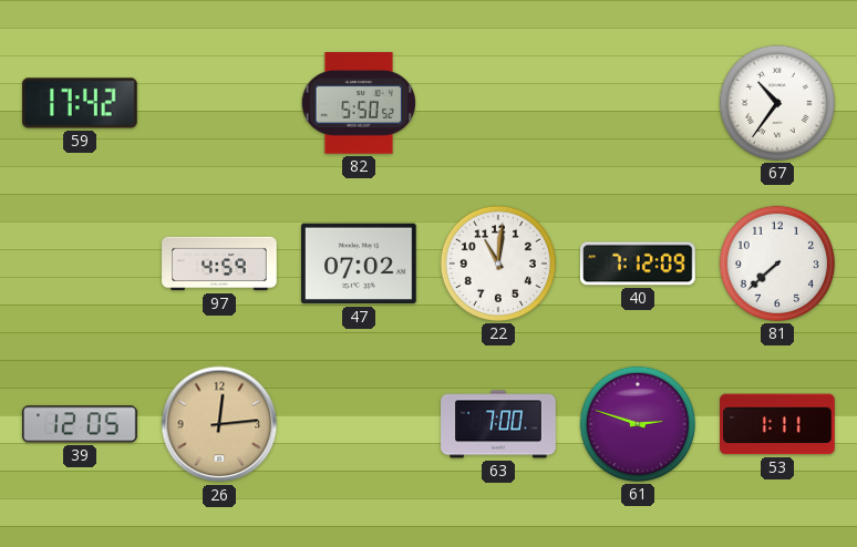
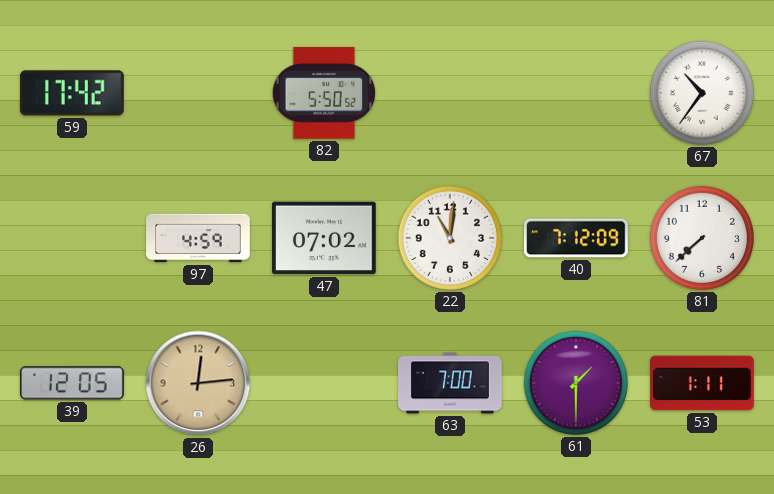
61: 2:48 -> 1:30
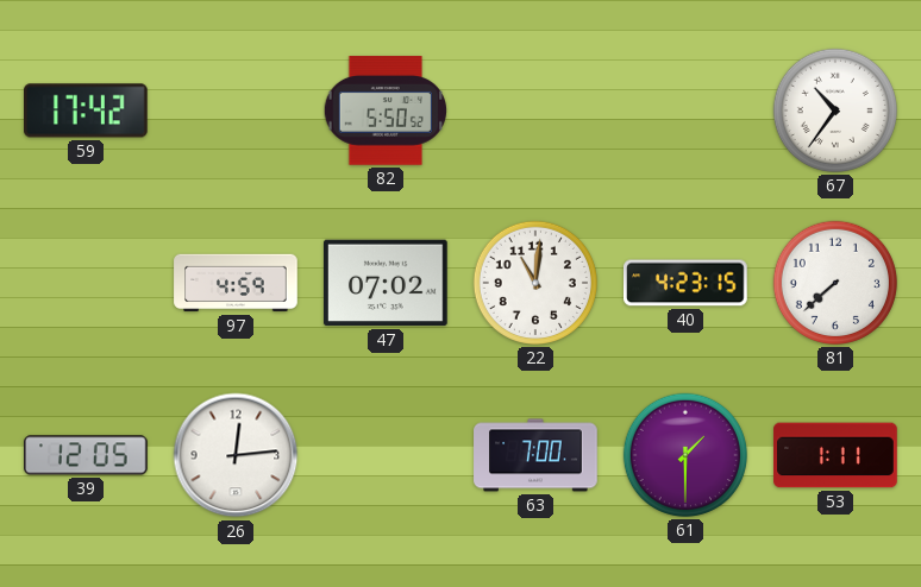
40: 7:12 -> 4:23
26 dial: champagne -> white
